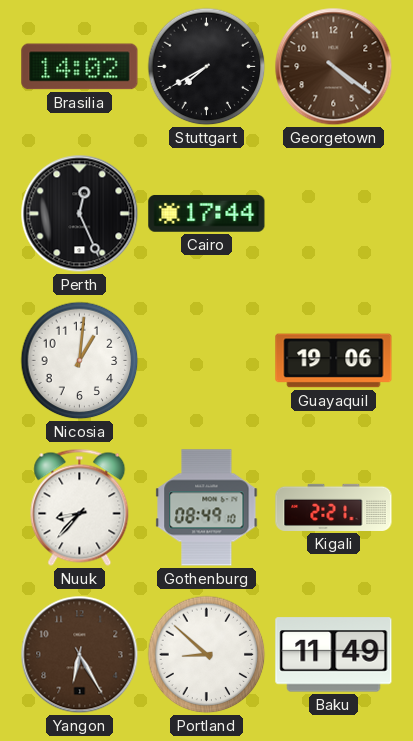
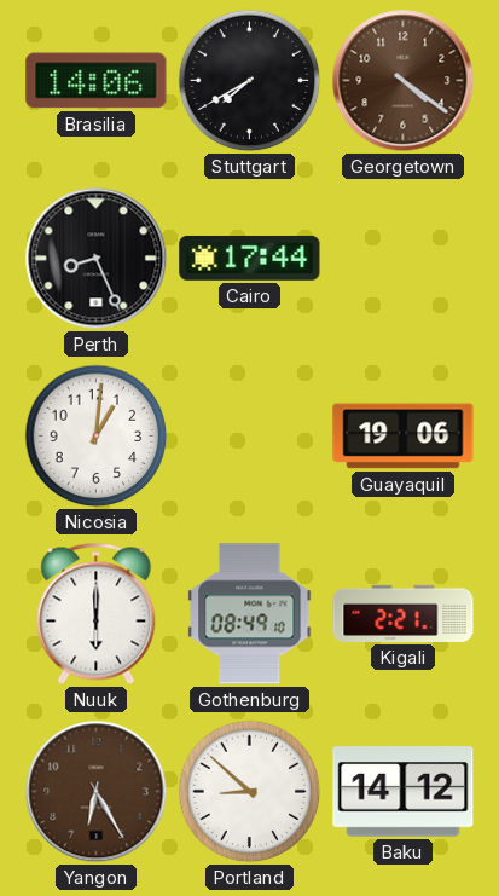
Brasilia: 14:02 -> 14:06
Perth: 12:26 -> 8:26
Nuuk: 8:37 -> 6:00
Baku: 11:49 -> 14:12
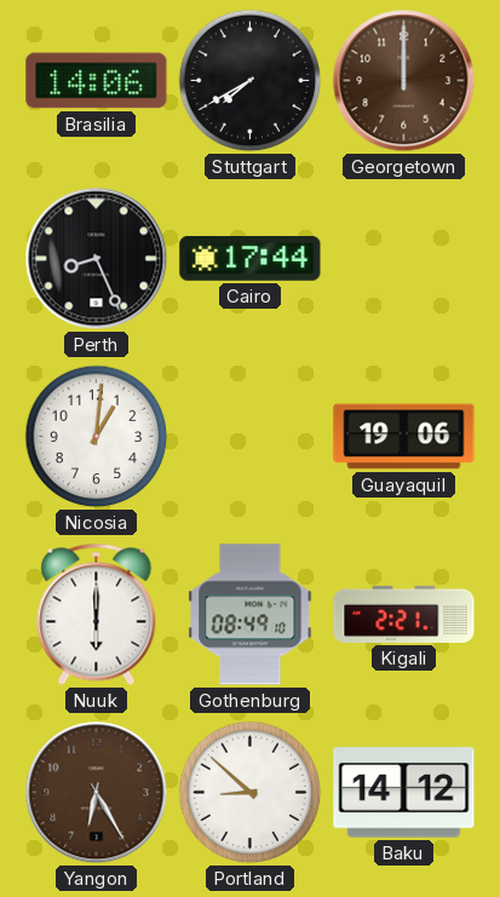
Georgetown: 4:21 -> 12:00
